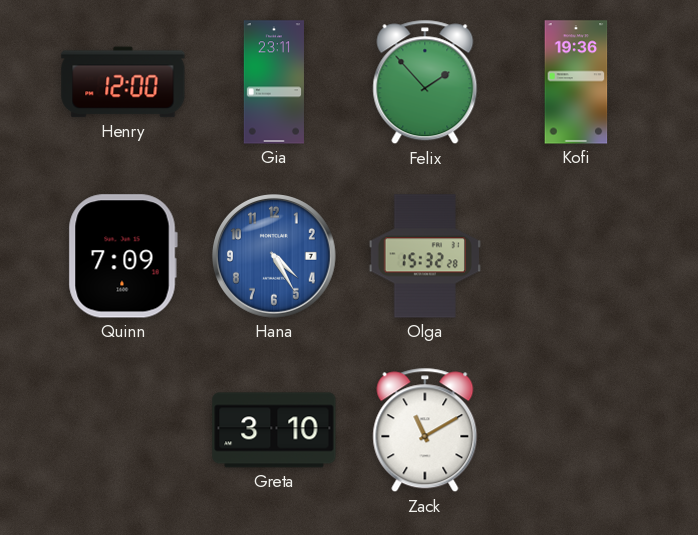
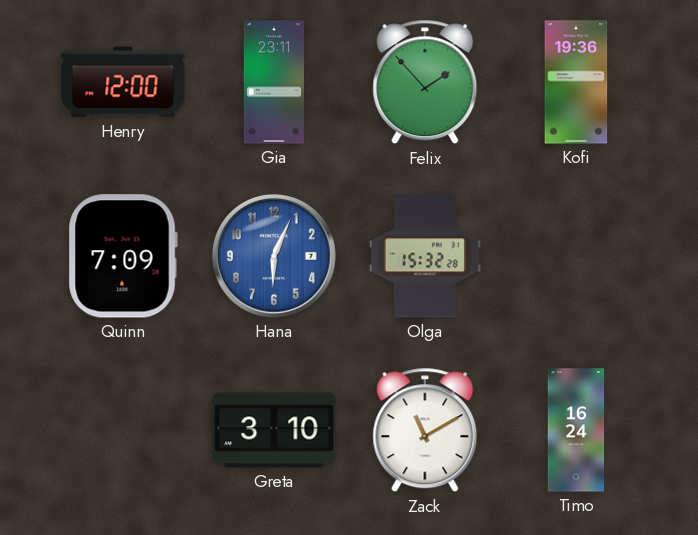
Hana: 4:25 -> 6:04
Timo: none -> 16:24
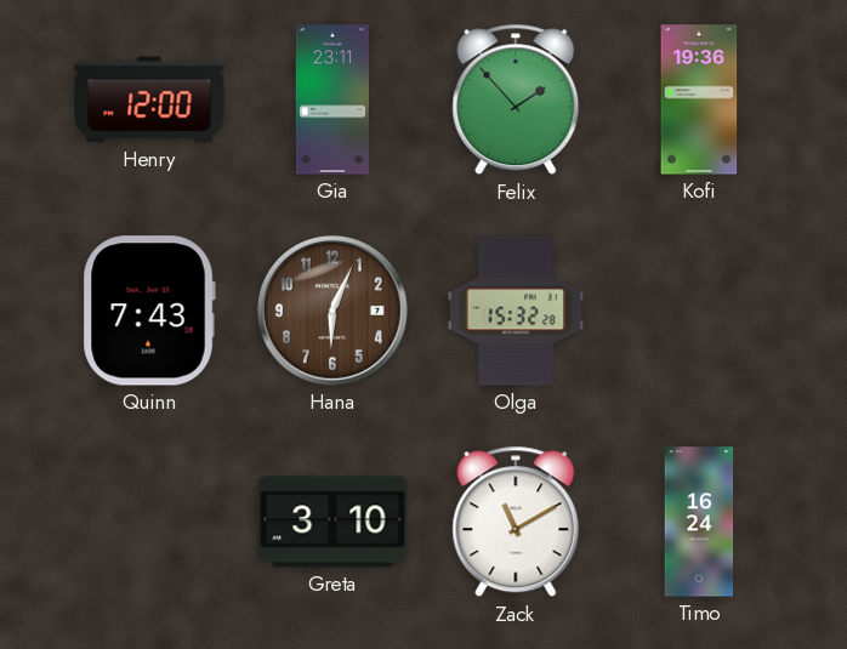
Quinn: 7:09 -> 7:43
Hana dial: blue -> brown
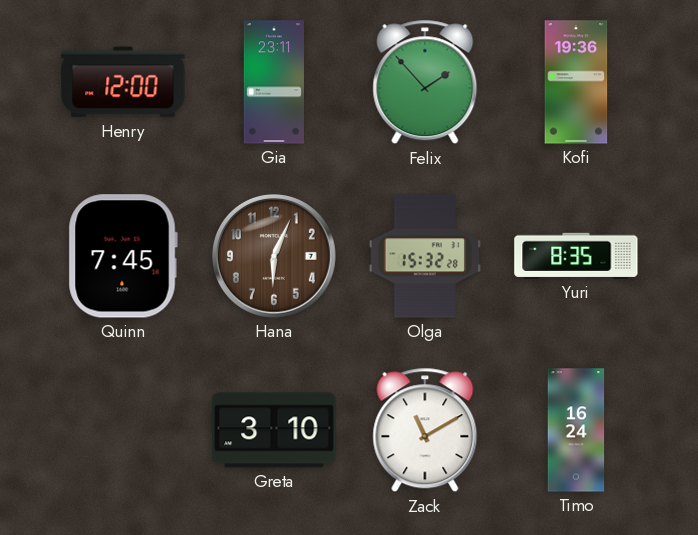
Quinn: 7:43 -> 7:45
Yuri: none -> 8:35
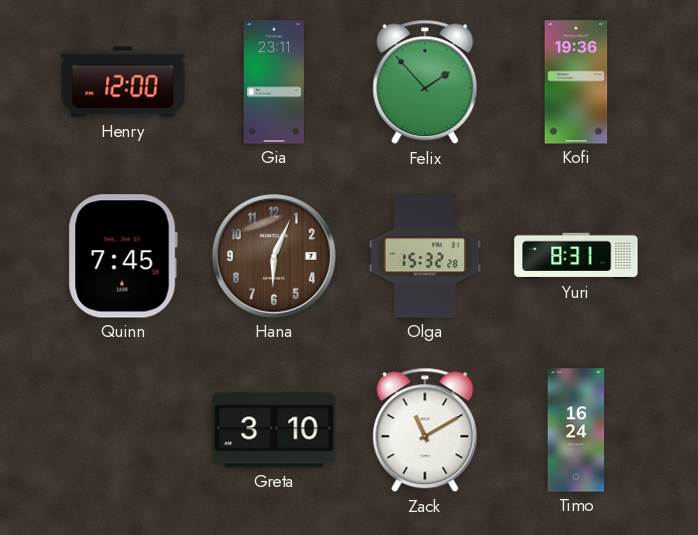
Yuri: 8:35 -> 8:31
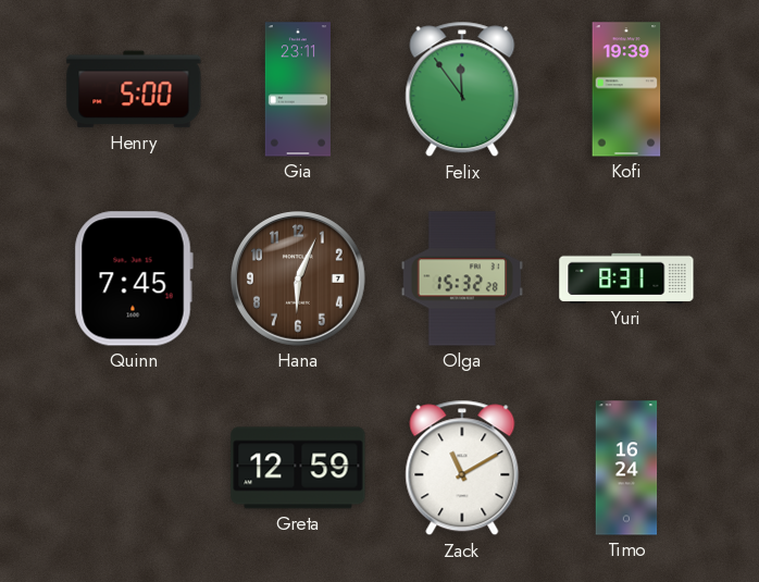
Henry: 12:00 -> 5:00
Felix: 1:53 -> 11:54
Kofi: 19:36 -> 19:39
Greta: 3:10 -> 12:59
